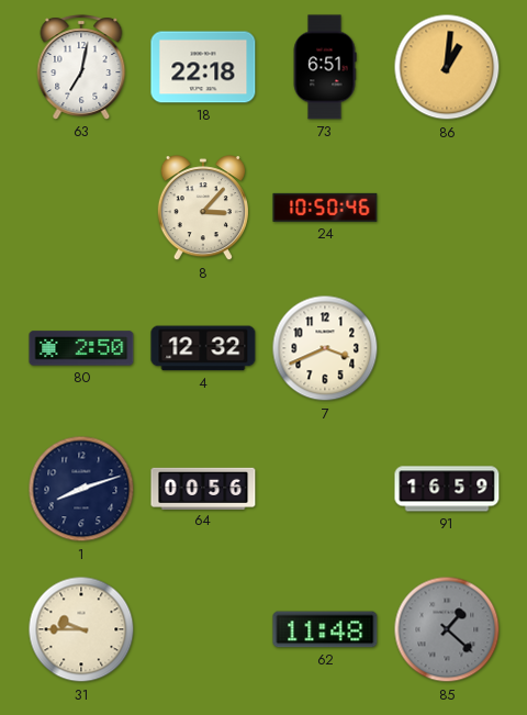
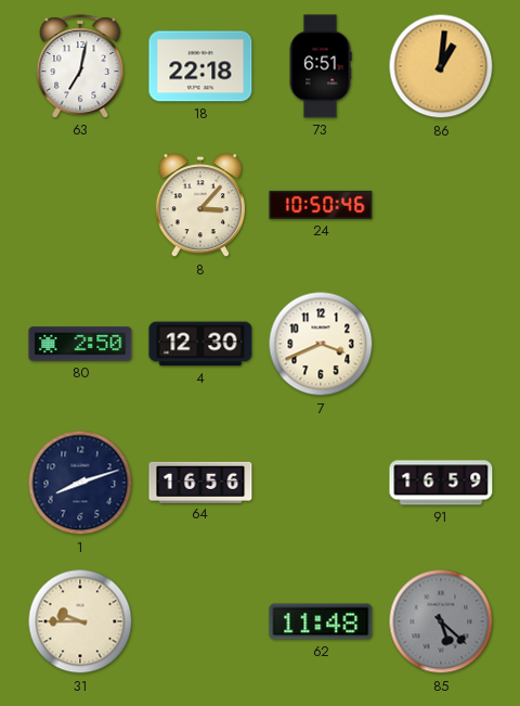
4: 12:32 -> 12:30
64: 00:56 -> 16:56
85: 1:22 -> 5:22
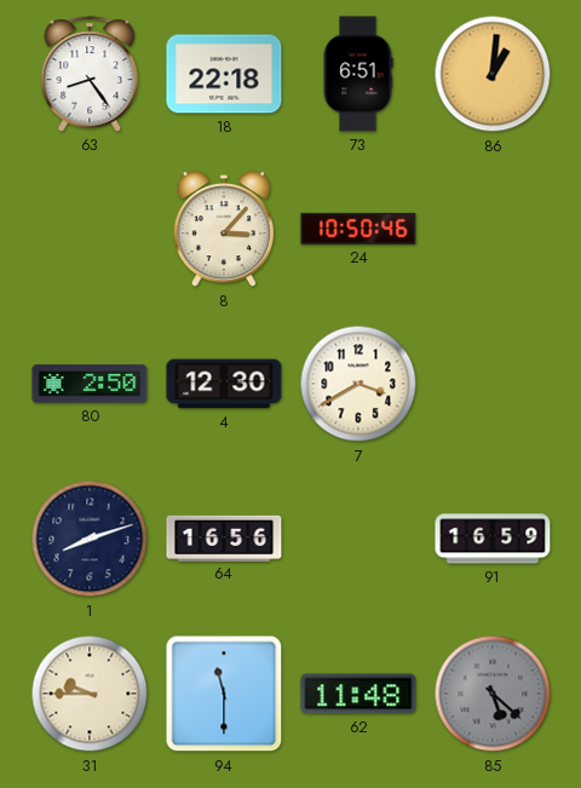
63: 7:02 -> 8:24
7: 3:41 -> 3:40
94: none -> 11:30
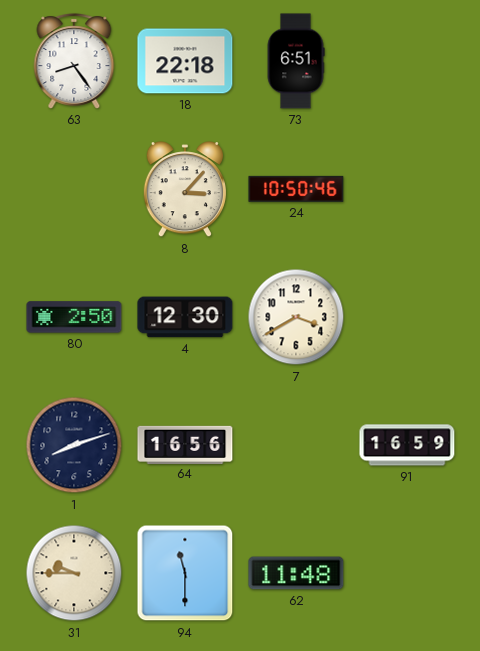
86: 1:01 -> none
85: 5:22 -> none
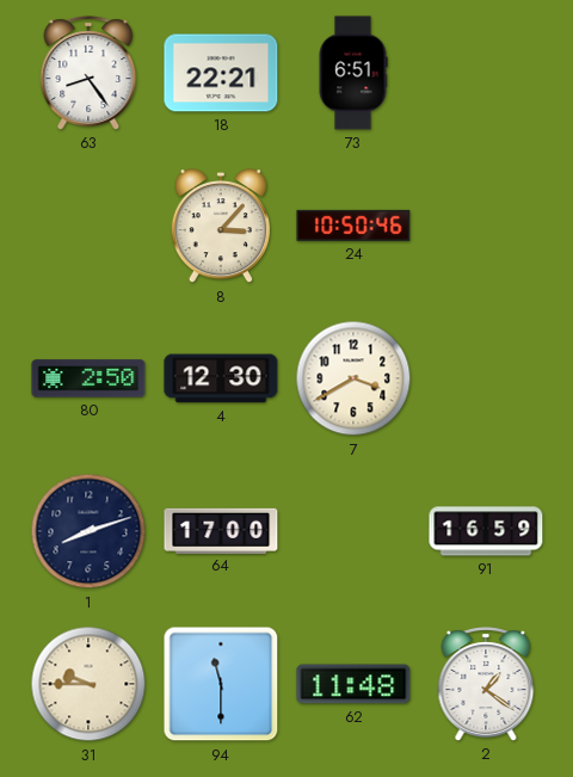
18: 22:18 -> 22:21
64: 16:56 -> 17:00
2: none -> 1:21
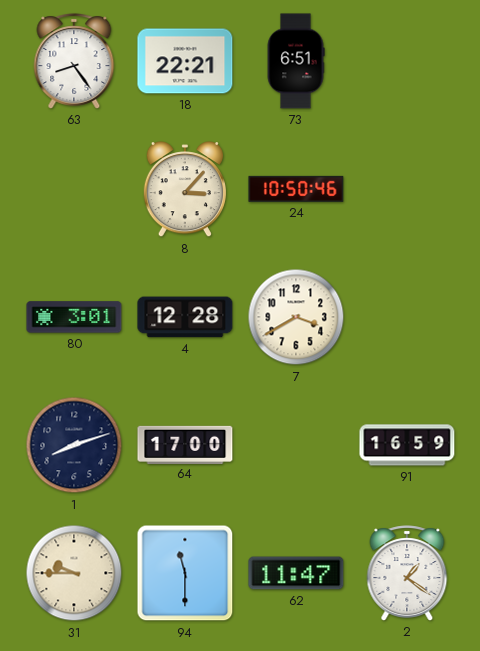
80: 2:50 -> 3:01
4: 12:30 -> 12:28
62: 11:48 -> 11:47
